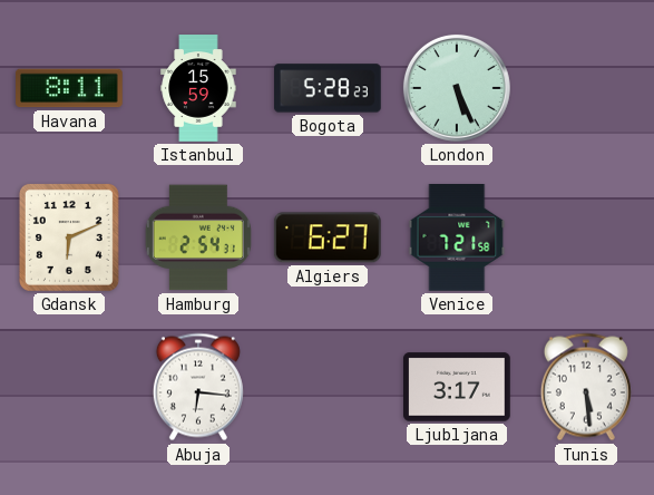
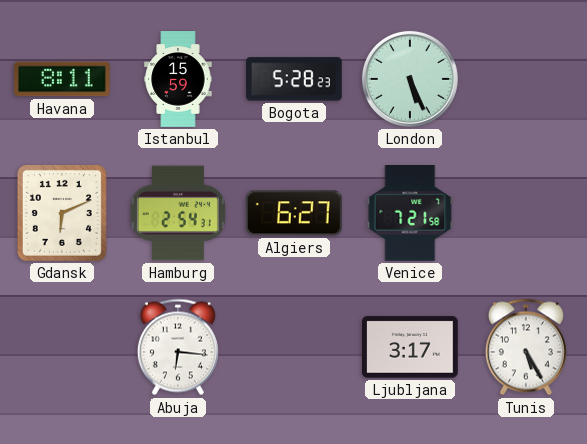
Tunis: 5:29 -> 5:25
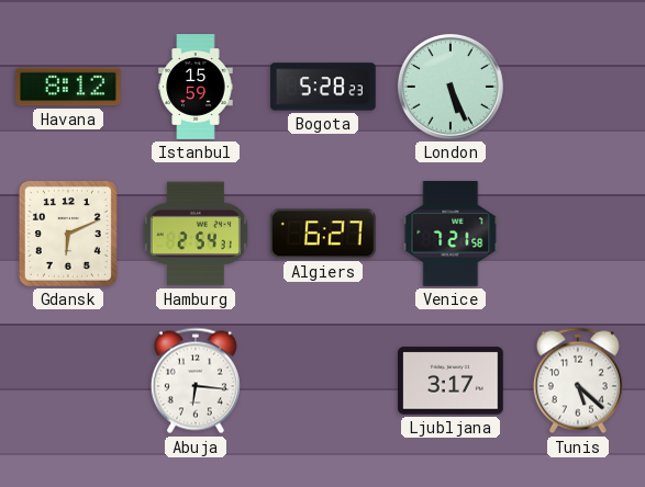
Havana: 8:11 -> 8:12
Tunis: 5:25 -> 5:22
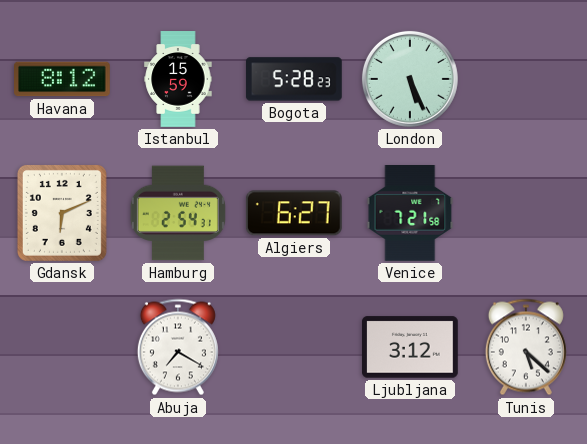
Abuja: 6:16 -> 7:20
Ljubljana: 3:17 -> 3:12
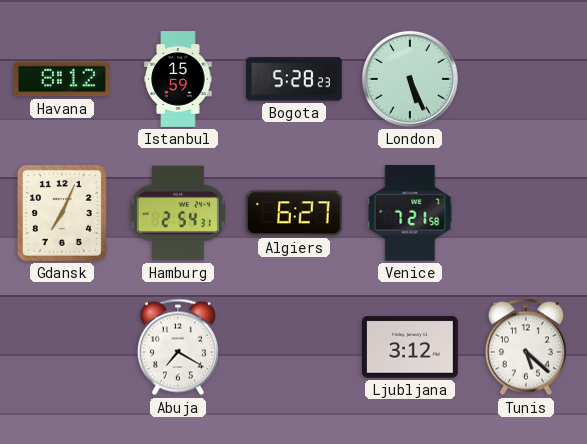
Gdansk: 6:11 -> 7:04
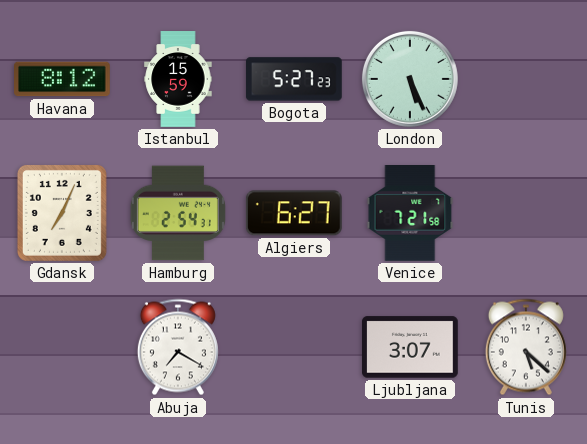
Bogota: 5:28 -> 5:27
Ljubljana: 3:12 -> 3:07
